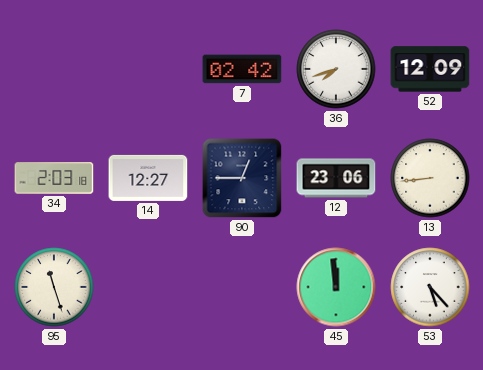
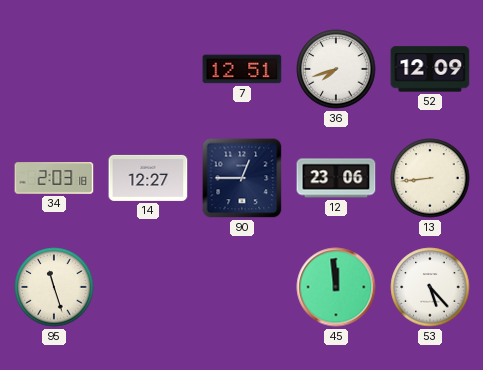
7: 02:42 -> 12:51
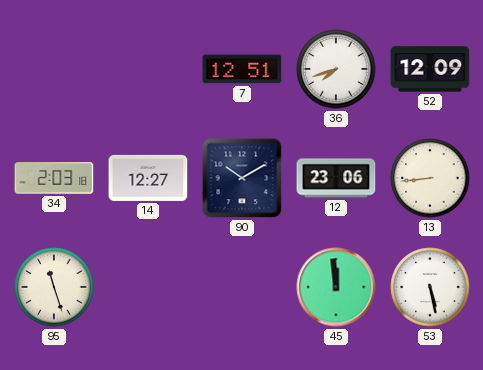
90: 12:45 -> 10:10
53: 5:23 -> 5:28
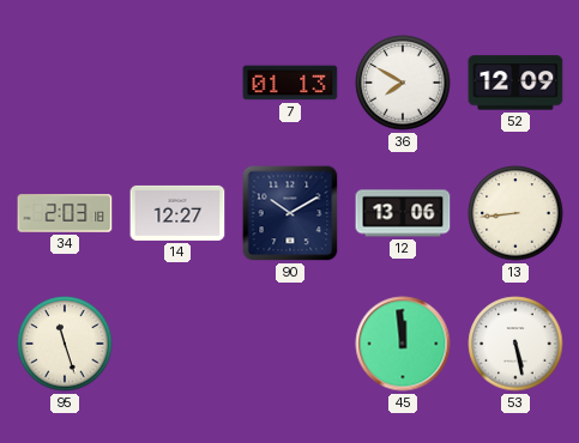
7: 12:51 -> 01:13
36: 7:42 -> 7:50
12: 23:06 -> 13:06
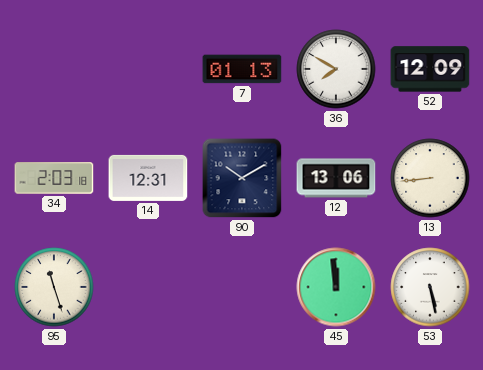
14: 12:27 -> 12:31
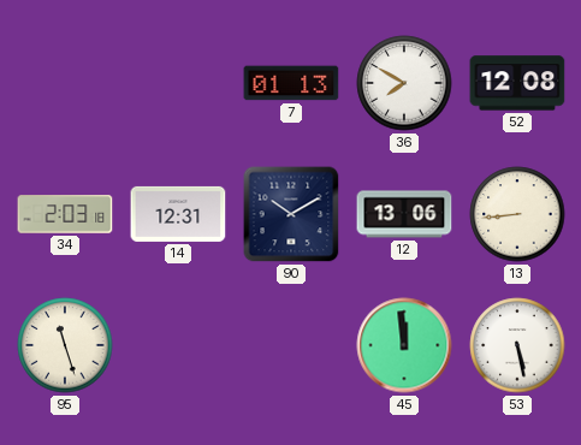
52: 12:09 -> 12:08
